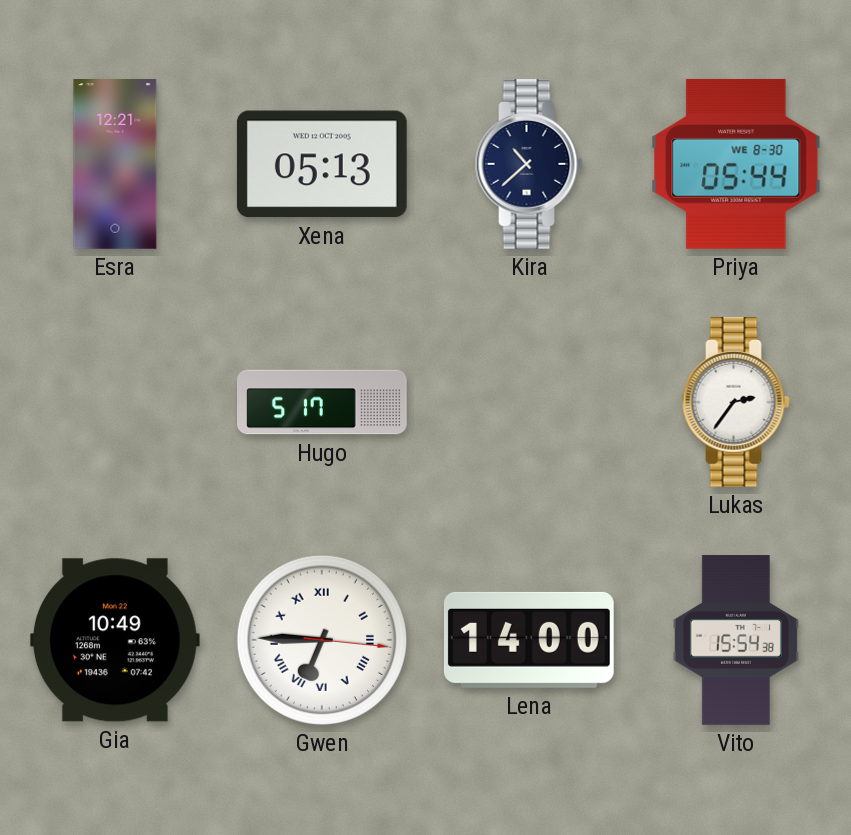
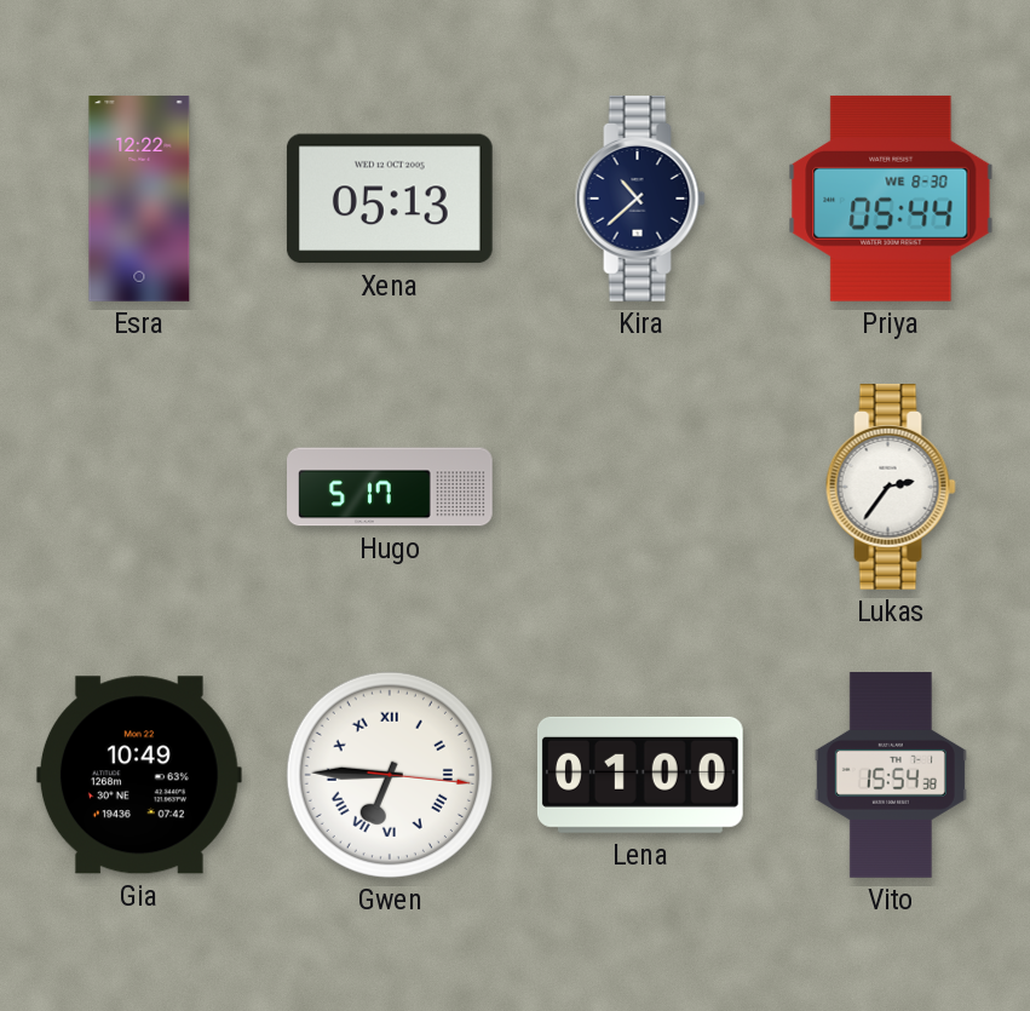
Esra: 12:21 -> 12:22
Lena: 14:00 -> 01:00
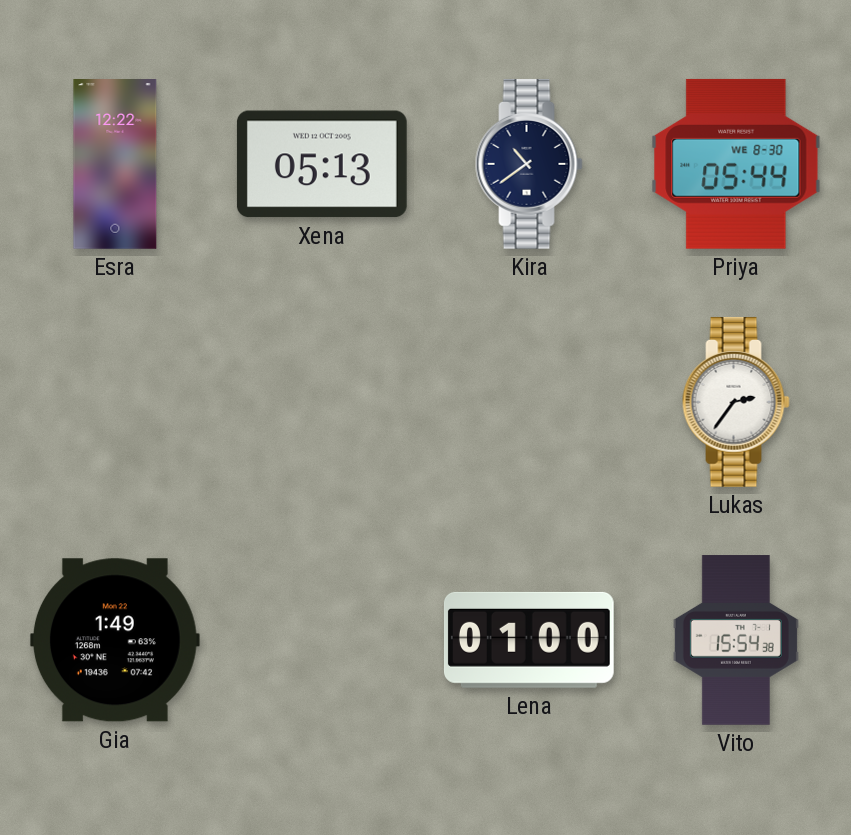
Kira: 10:38 -> 10:39
Hugo: 5:17 -> none
Gia: 10:49 -> 1:49
Gwen: 6:45 -> none
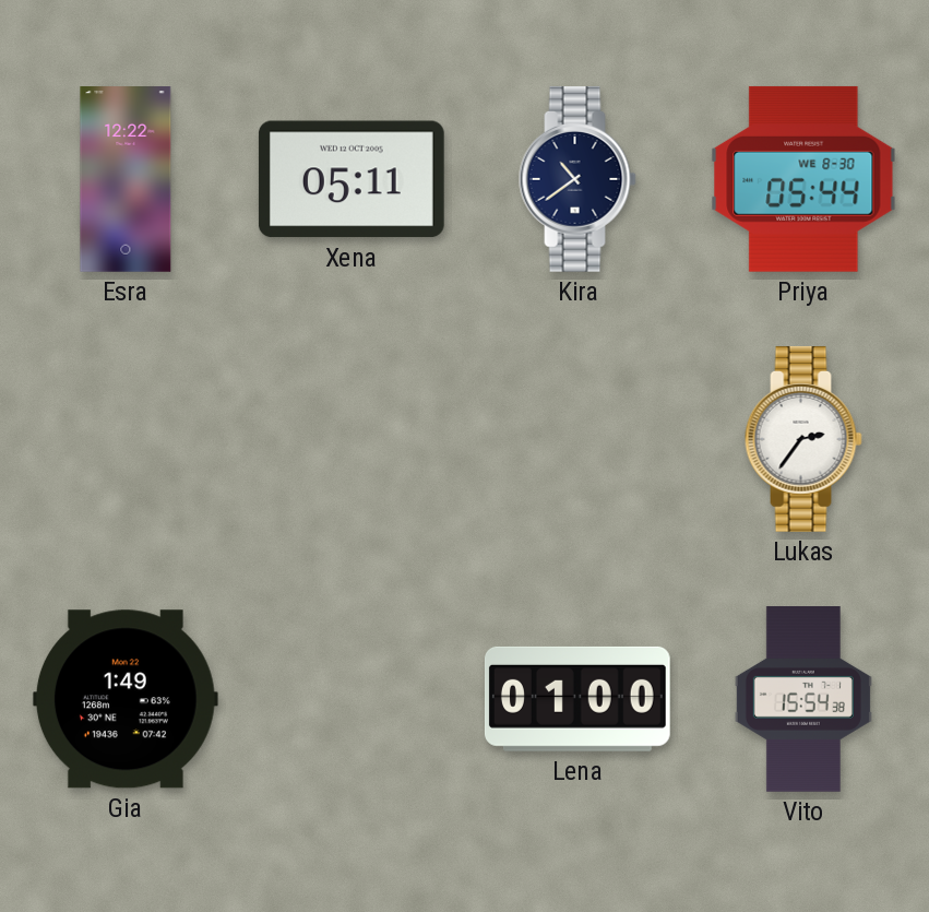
Xena: 05:13 -> 05:11
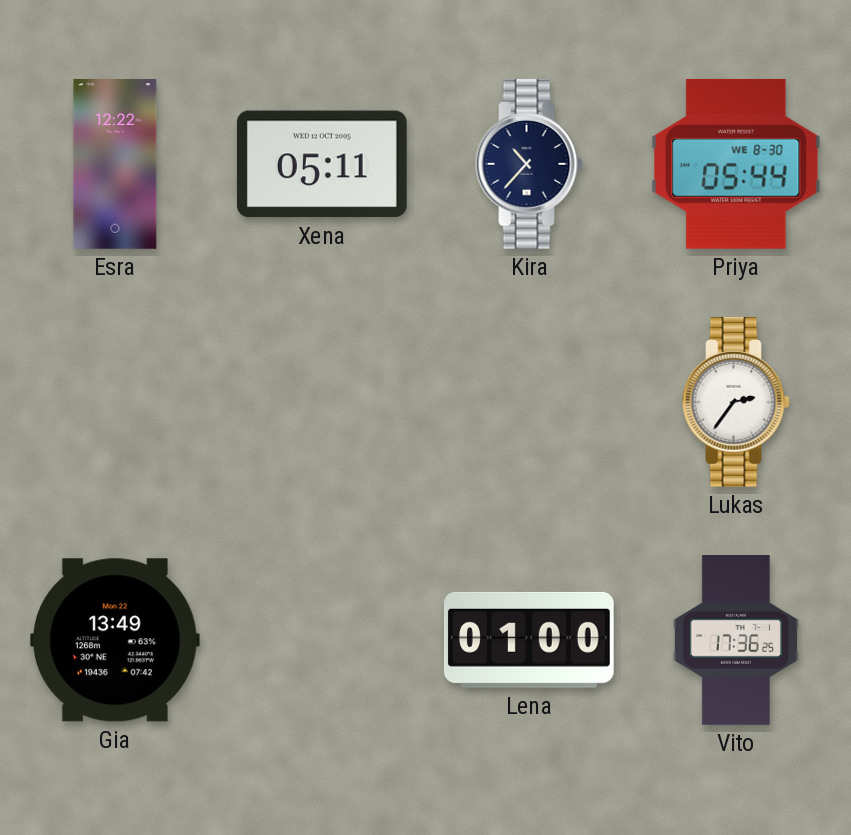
Kira: 10:39 -> 10:37
Gia: 1:49 -> 13:49
Vito: 15:54 -> 17:36
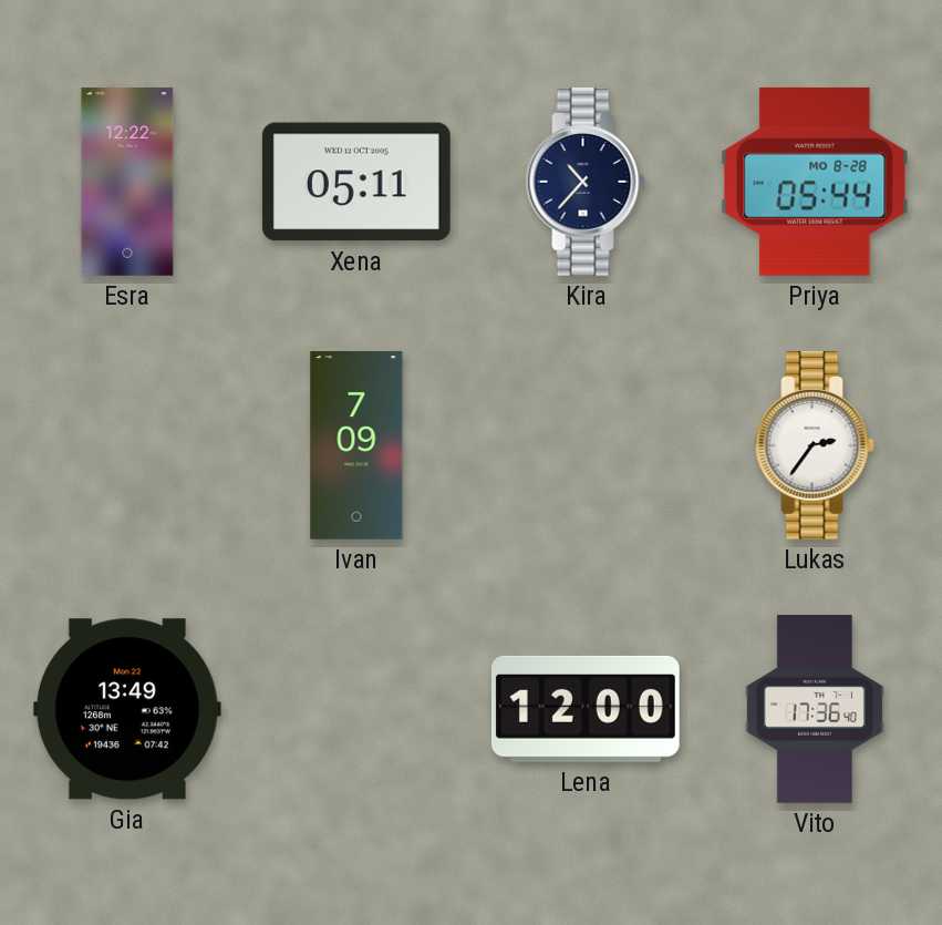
Priya date: WE 8-30 -> MO 8-28
Ivan: none -> 7:09
Lena: 01:00 -> 12:00
Vito: 17:36:25 -> 17:36:40
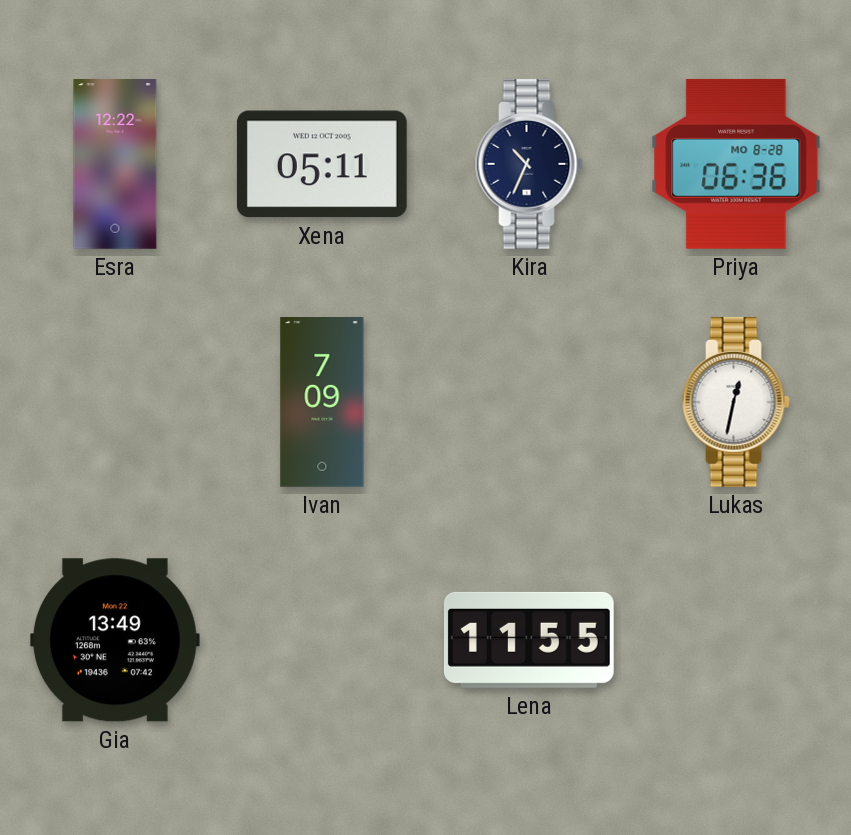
Kira: 10:37 -> 10:34
Priya: 05:44 -> 06:36
Lukas: 2:36 -> 12:32
Lena: 12:00 -> 11:55
Vito: 17:36 -> none
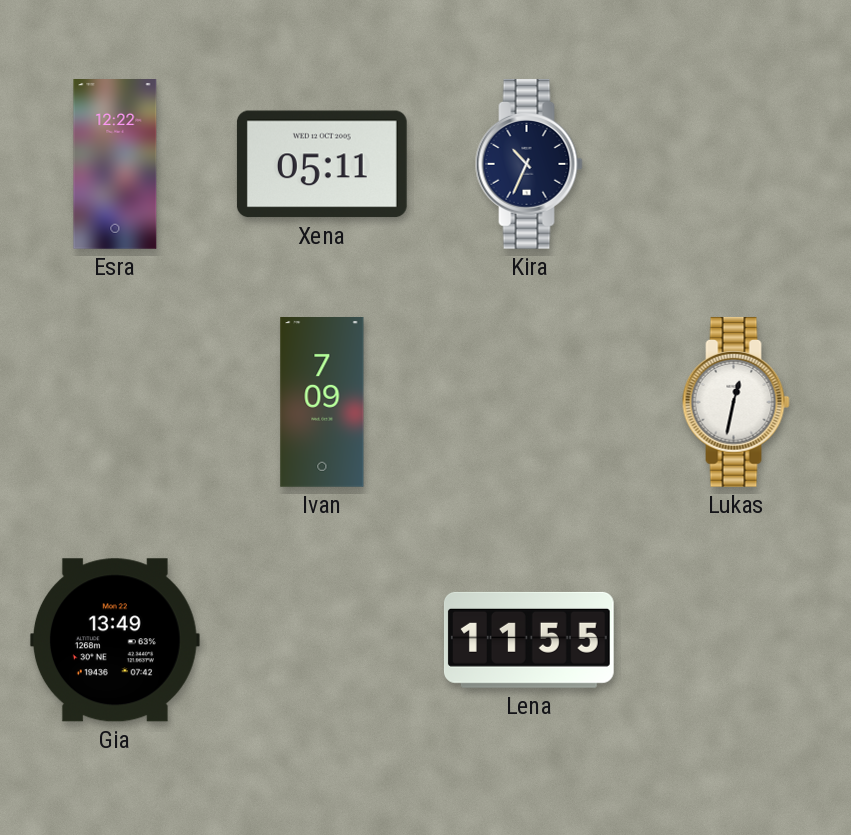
Priya: 06:36 -> none
